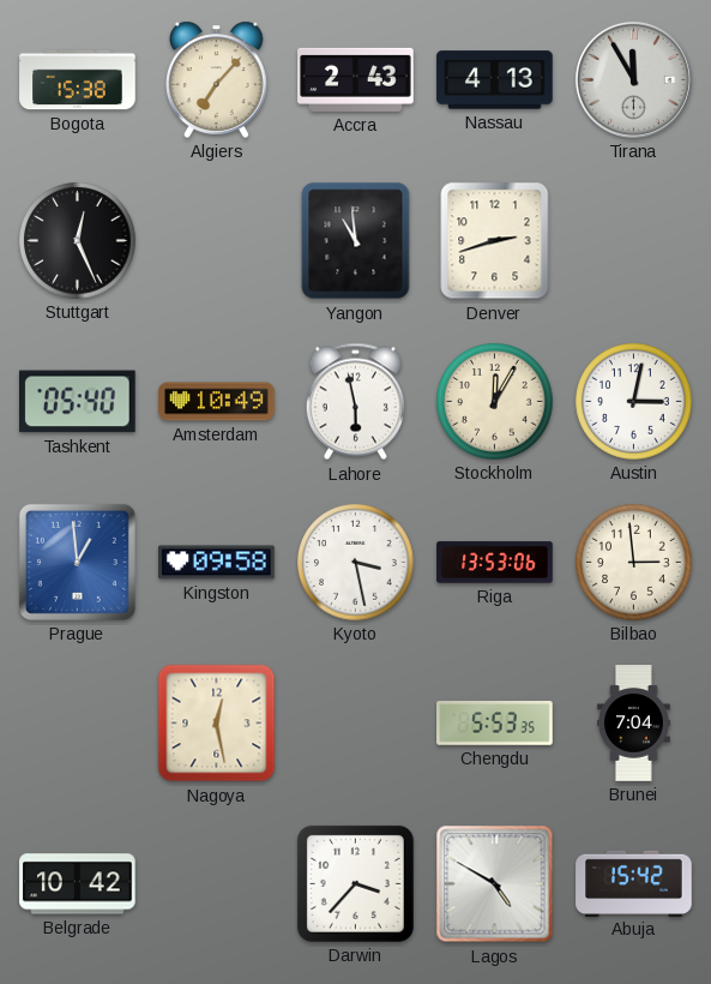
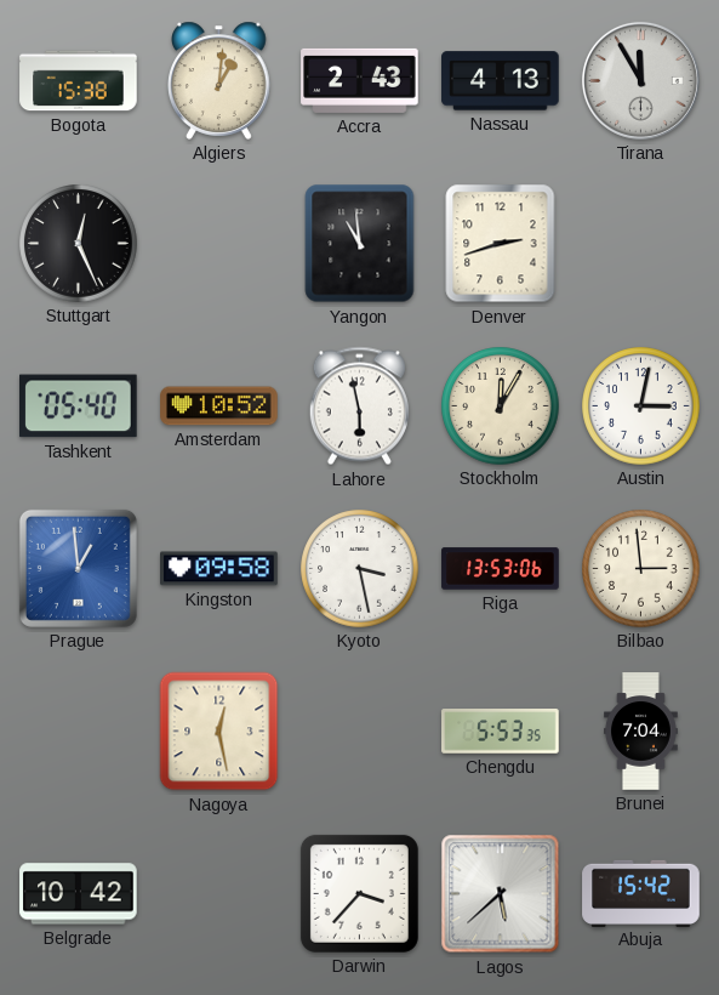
Algiers: 7:07 -> 1:01
Amsterdam: 10:49 -> 10:52
Lagos: 4:50 -> 5:38
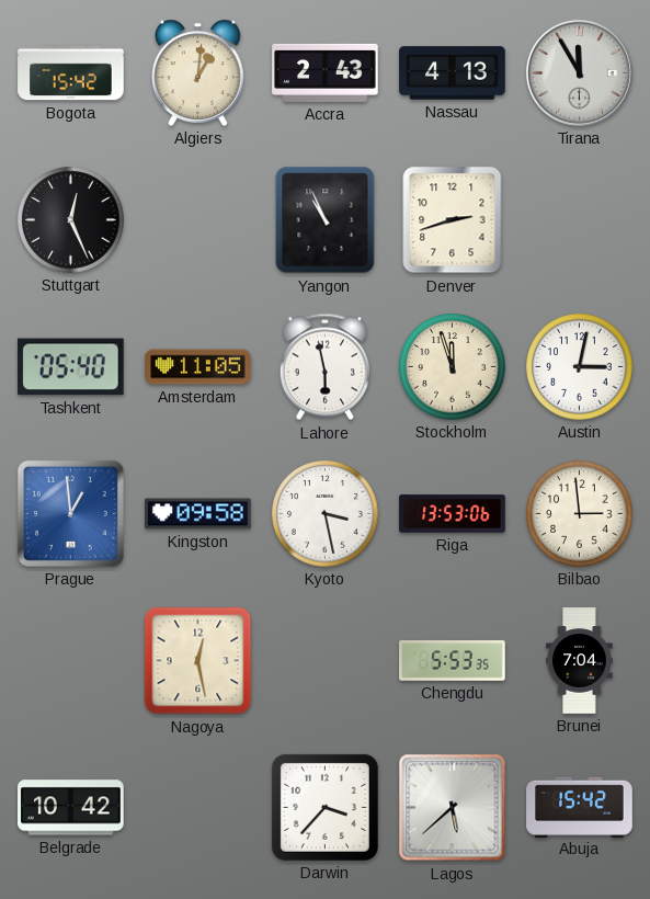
Bogota: 15:38 -> 15:42
Yangon: 10:59 -> 10:56
Amsterdam: 10:52 -> 11:05
Stockholm: 12:05 -> 11:57
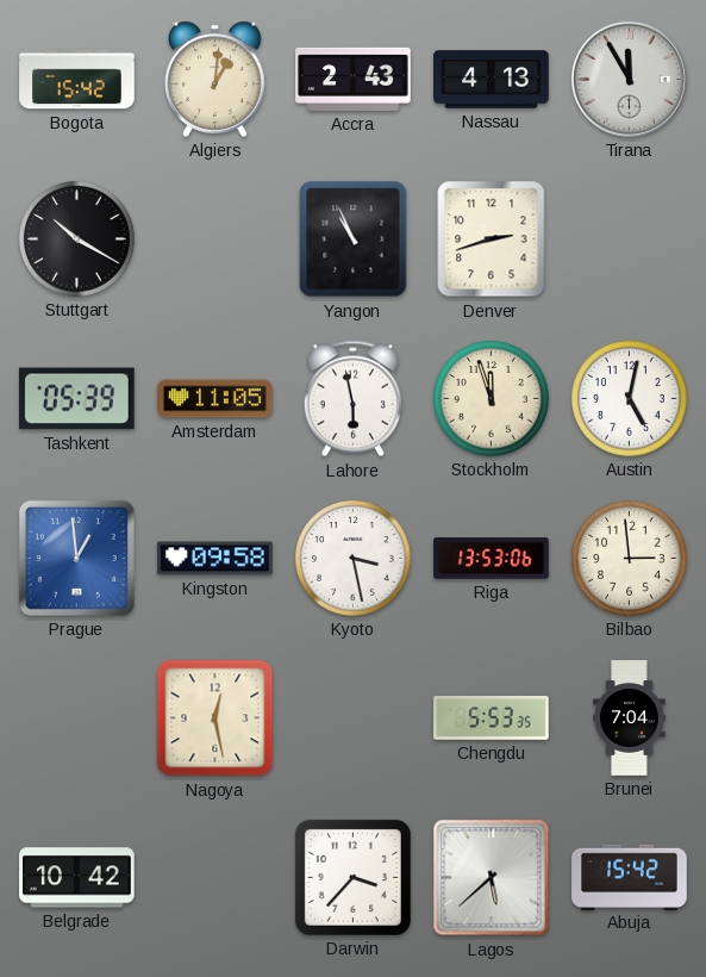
Stuttgart: 12:26 -> 10:20
Tashkent: 05:40 -> 05:39
Austin: 3:02 -> 5:02
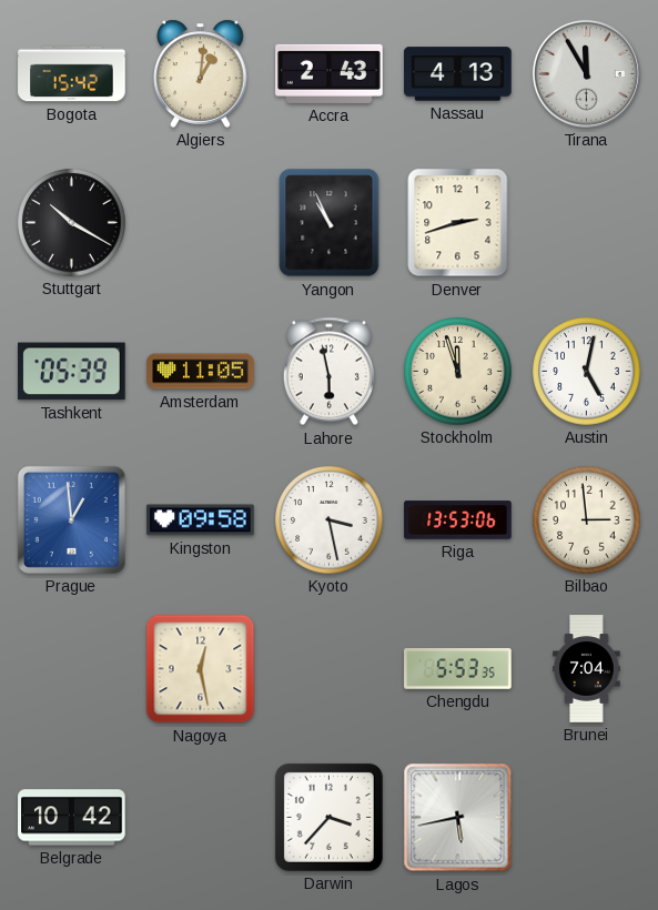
Lagos: 5:38 -> 5:43
Abuja: 15:42 -> none
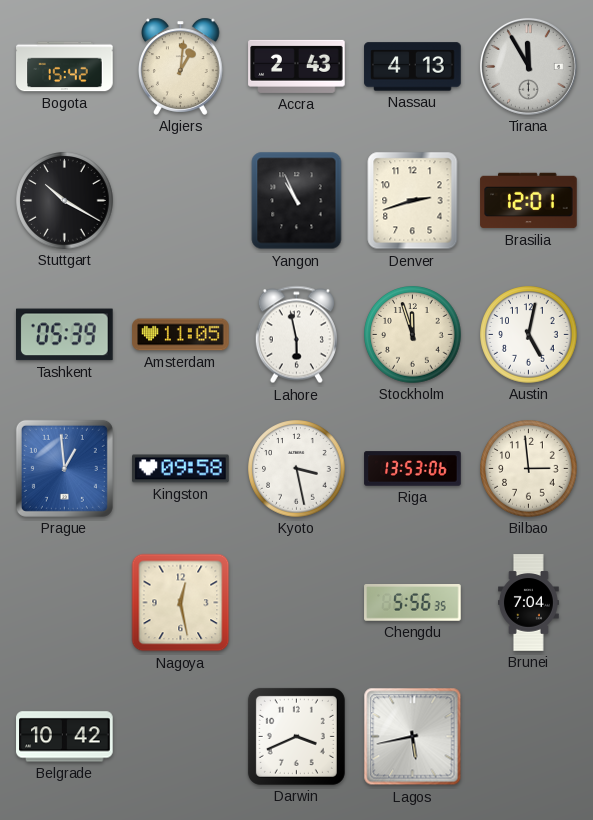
Brasilia: none -> 12:01
Chengdu: 5:53 -> 5:56
Darwin: 3:37 -> 3:41
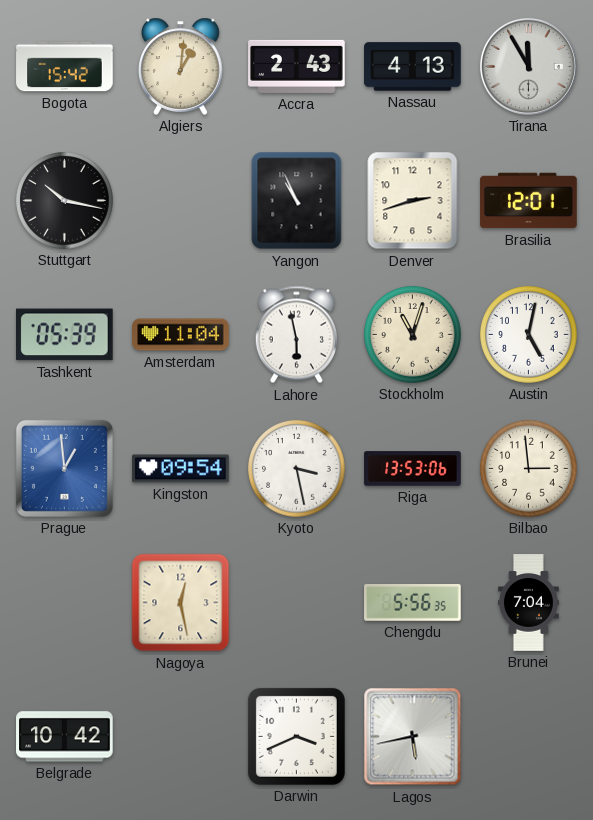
Stuttgart: 10:20 -> 10:17
Amsterdam: 11:05 -> 11:04
Stockholm: 11:57 -> 11:03
Kingston: 09:58 -> 09:54
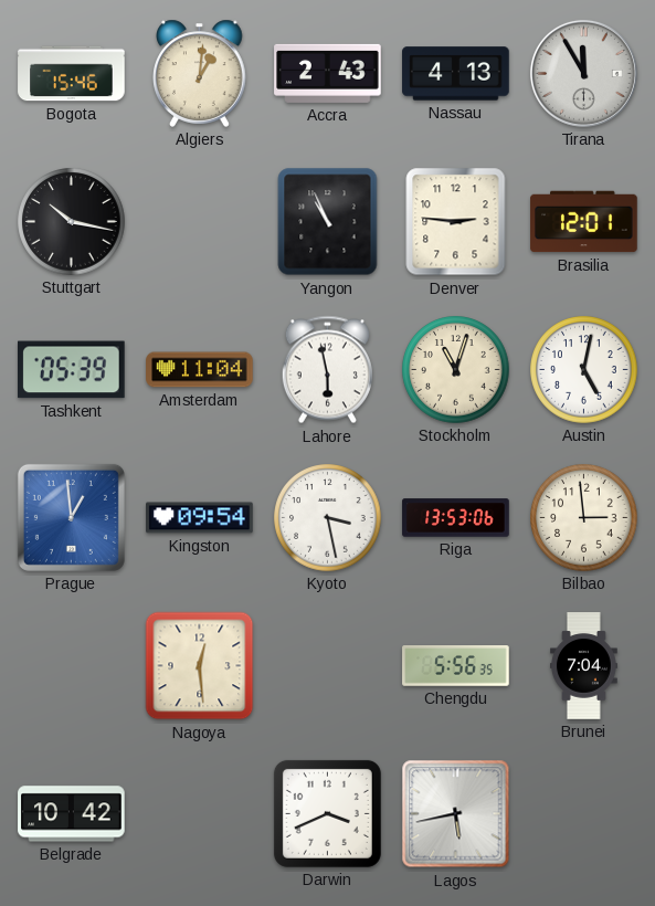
Bogota: 15:42 -> 15:46
Denver: 2:42 -> 2:46
Nagoya: 12:28 -> 12:29
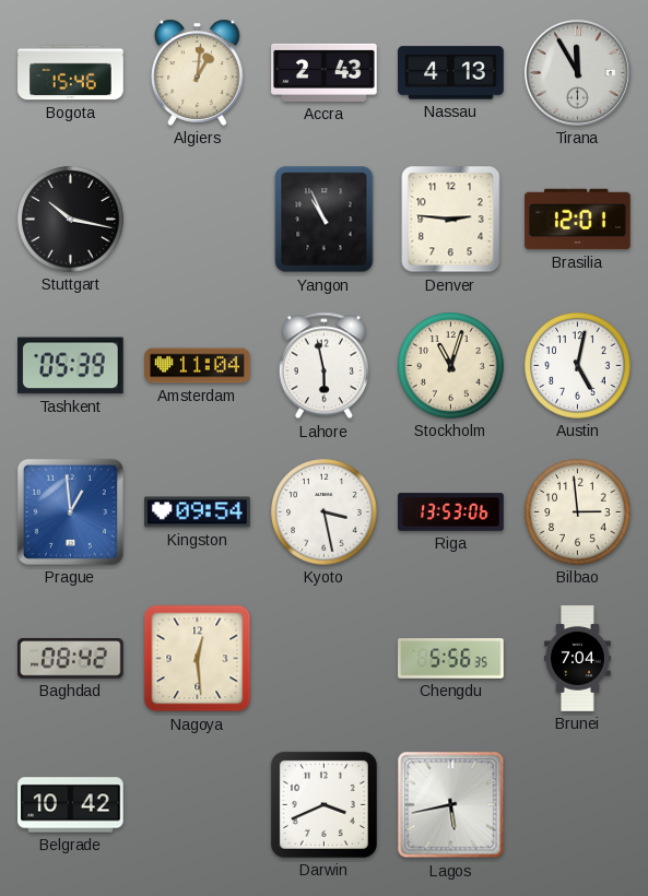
Baghdad: none -> 08:42
